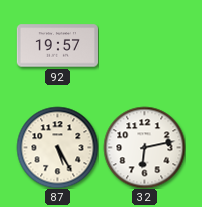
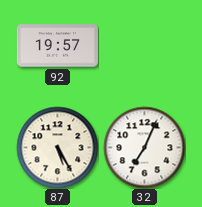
32: 6:13 -> 7:04
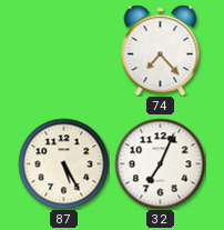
92: 19:57 -> none
74: none -> 7:23
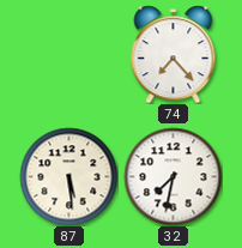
87: 5:25 -> 5:29
32: 7:04 -> 7:32
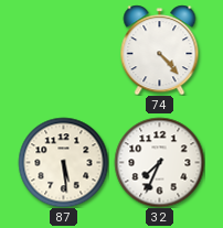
74: 7:23 -> 4:23
32: 7:32 -> 7:34
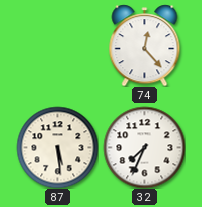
74: 4:23 -> 12:23
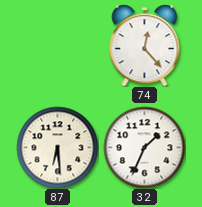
87: 5:29 -> 6:29
32: 7:34 -> 1:34
